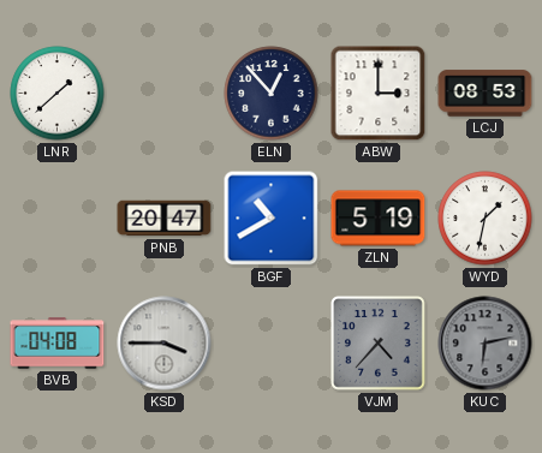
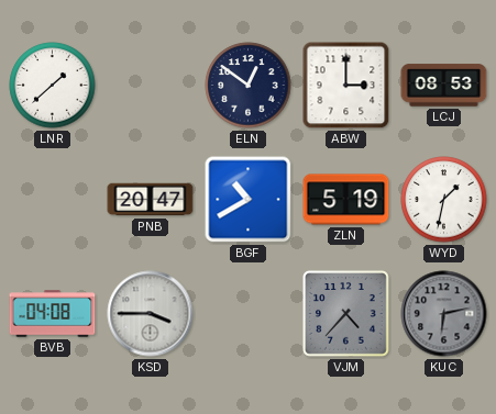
ELN: 12:53 -> 12:51
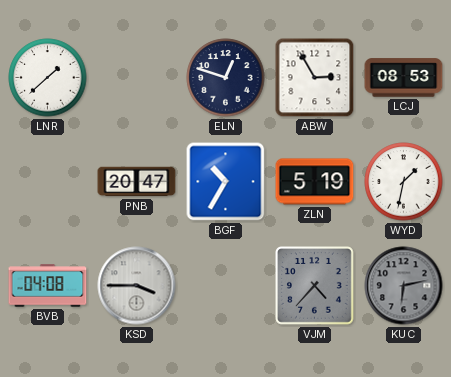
ELN: 12:51 -> 12:48
ABW: 3:00 -> 2:55
BGF: 10:40 -> 10:35
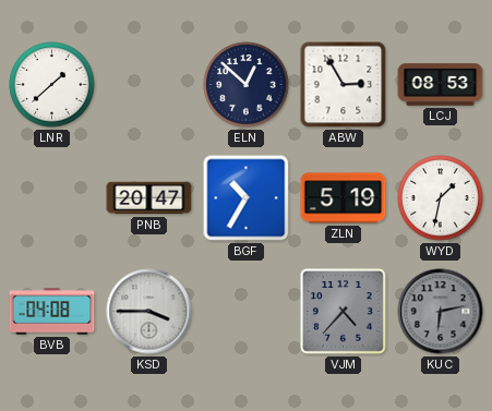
ELN: 12:48 -> 12:52
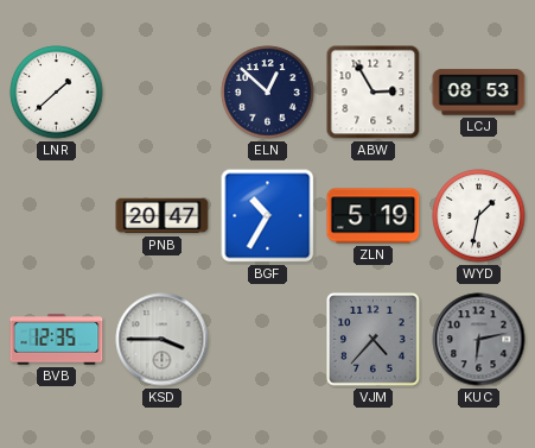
BVB: 04:08 -> 12:35
